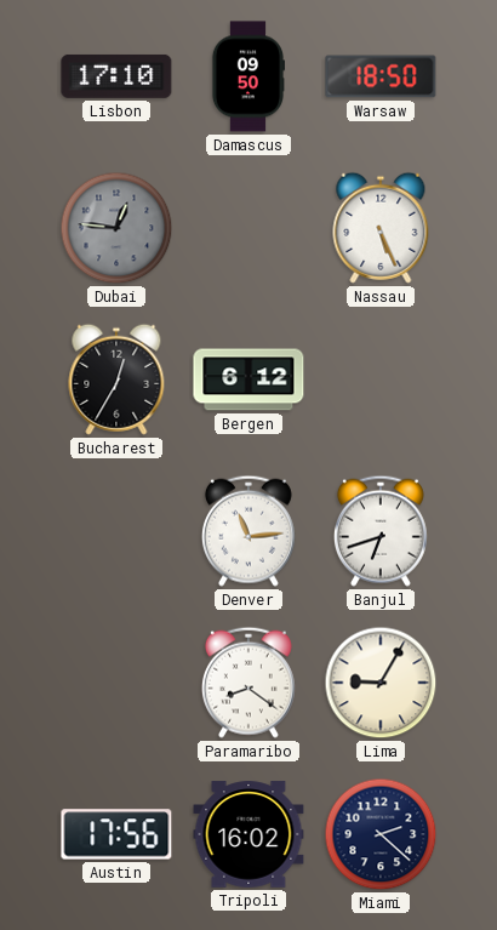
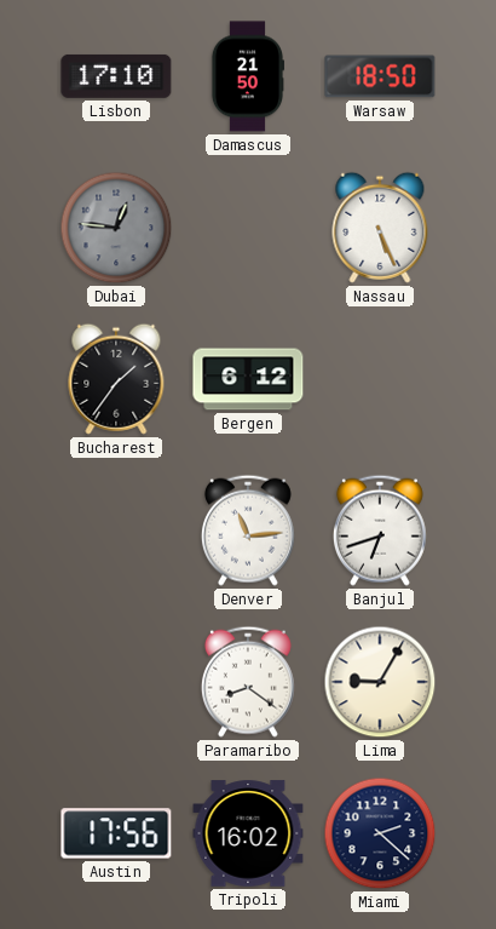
Damascus: 09:50 -> 21:50
Bucharest: 12:35 -> 1:36
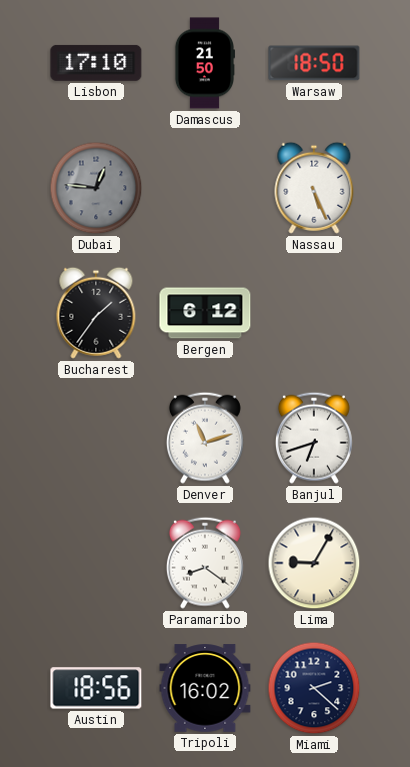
Denver: 11:14 -> 11:12
Austin: 17:56 -> 18:56
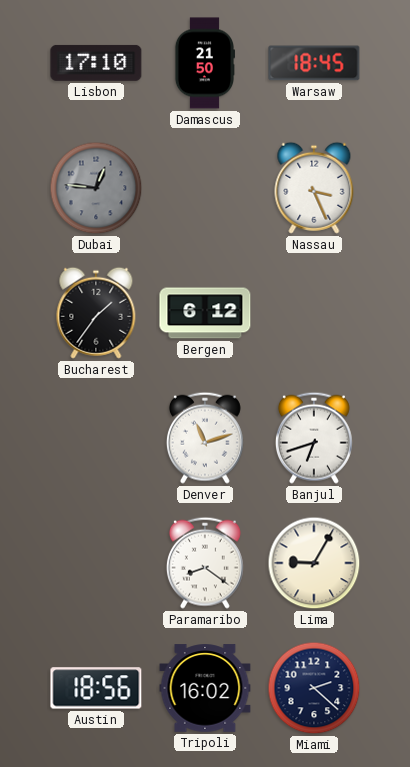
Warsaw: 18:50 -> 18:45
Nassau: 5:26 -> 3:26
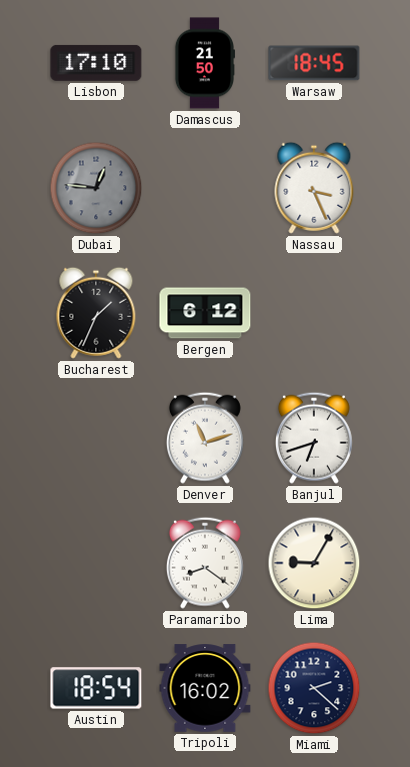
Bucharest: 1:36 -> 1:34
Austin: 18:56 -> 18:54
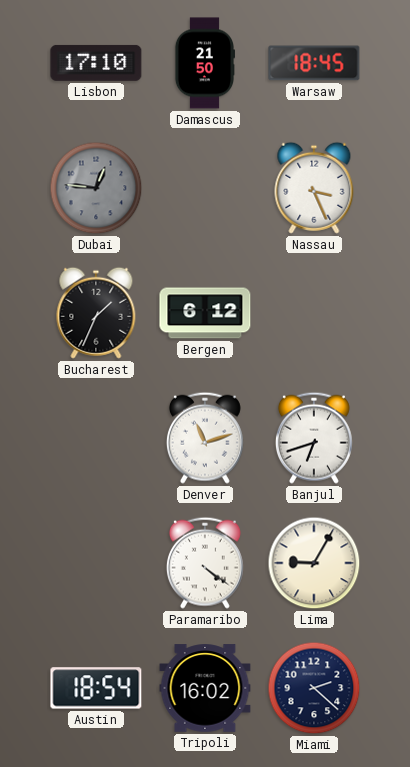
Paramaribo: 8:21 -> 4:21
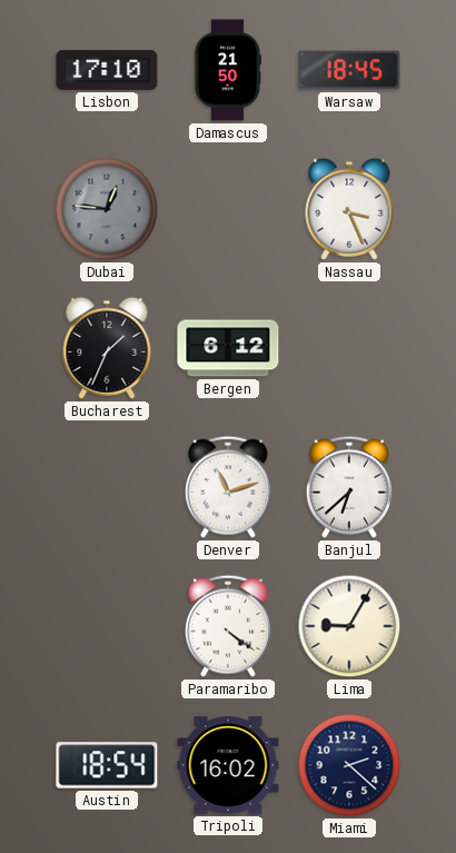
Banjul: 6:42 -> 6:38
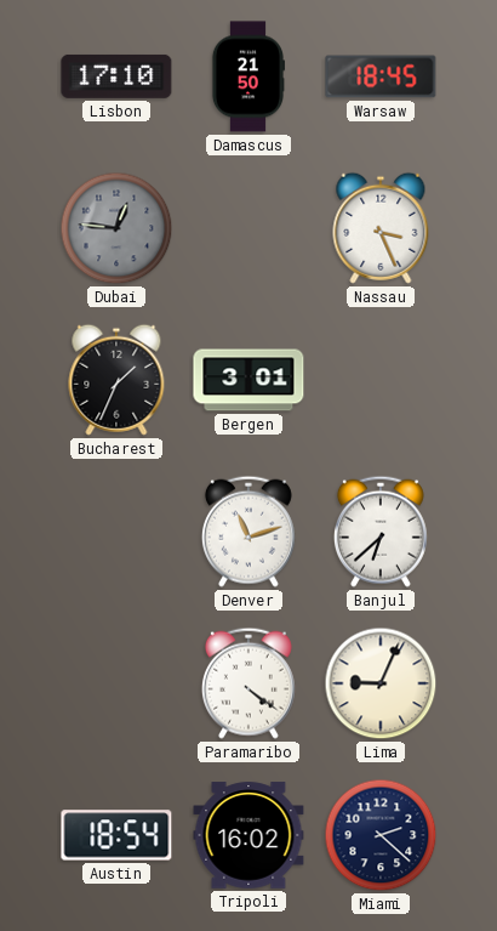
Bergen: 6:12 -> 3:01
Lima: 9:05 -> 9:04
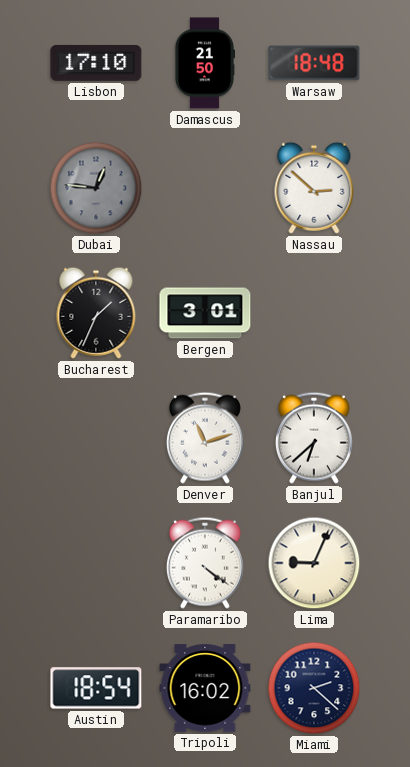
Warsaw: 18:45 -> 18:48
Nassau: 3:26 -> 2:52
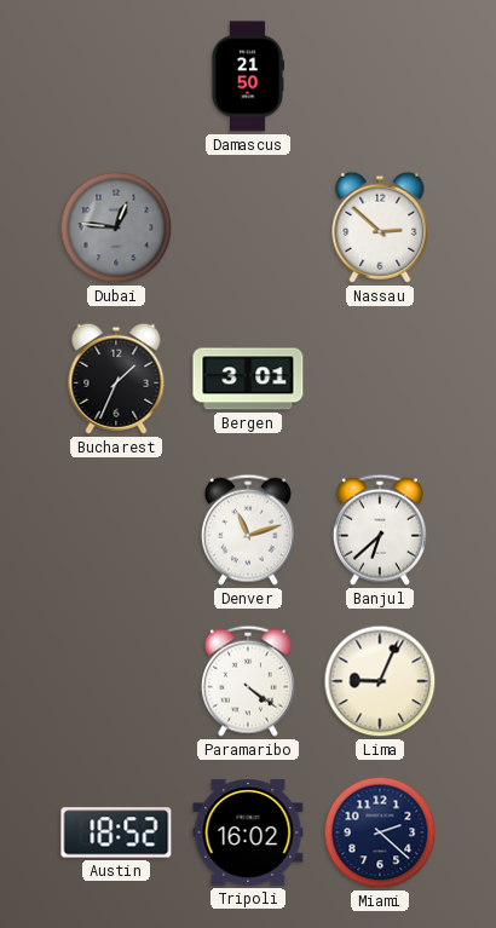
Lisbon: 17:10 -> none
Warsaw: 18:48 -> none
Austin: 18:54 -> 18:52
